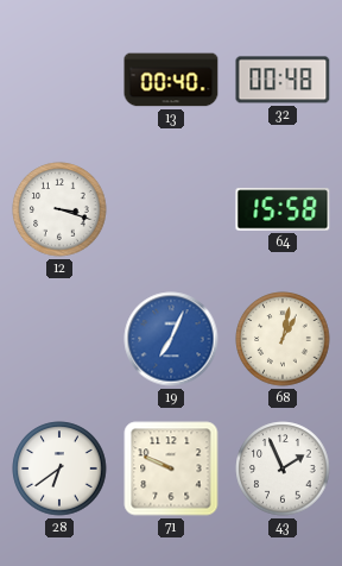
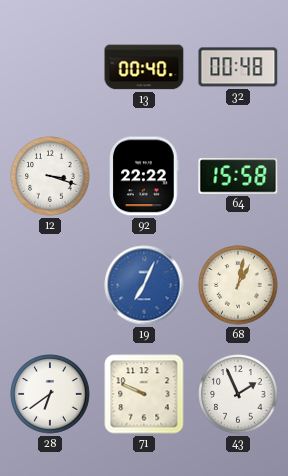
92: none -> 22:22
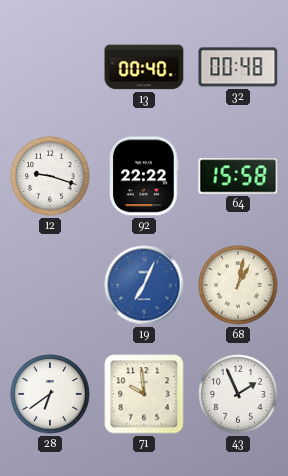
12: 3:18 -> 9:18
71: 9:49 -> 9:59
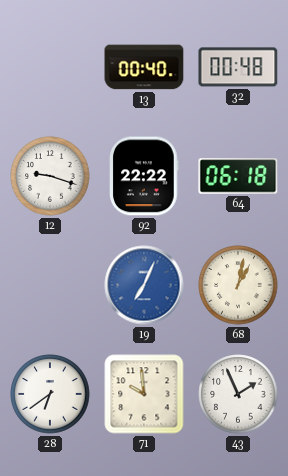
64: 15:58 -> 06:18
